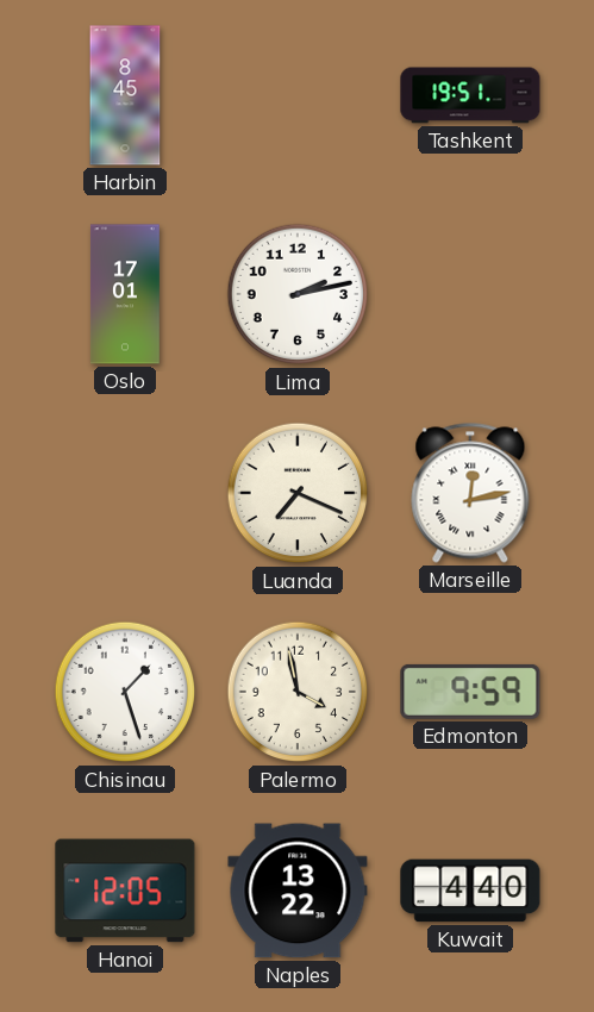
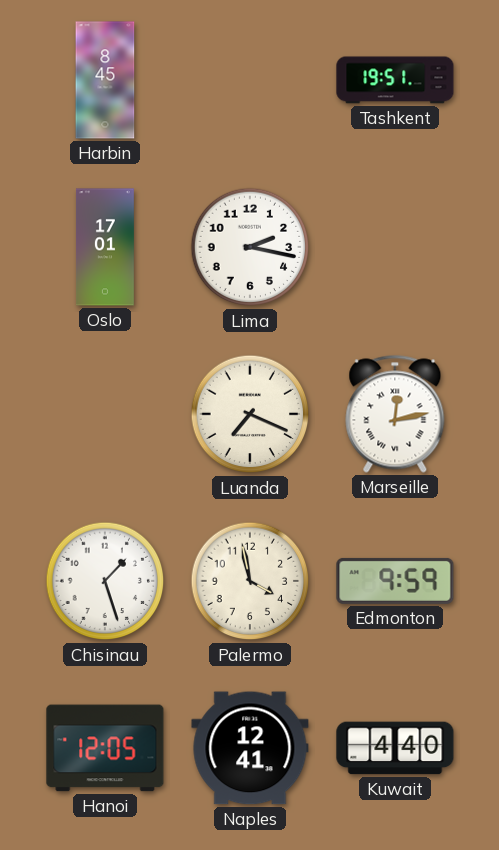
Lima: 2:13 -> 2:17
Naples: 13:22 -> 12:41
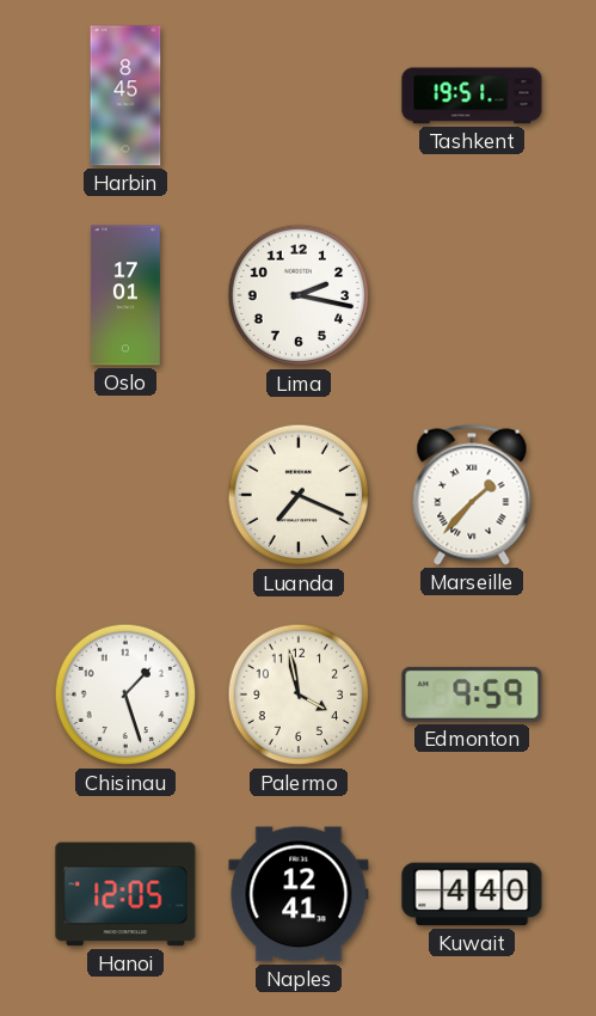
Marseille: 12:13 -> 1:37
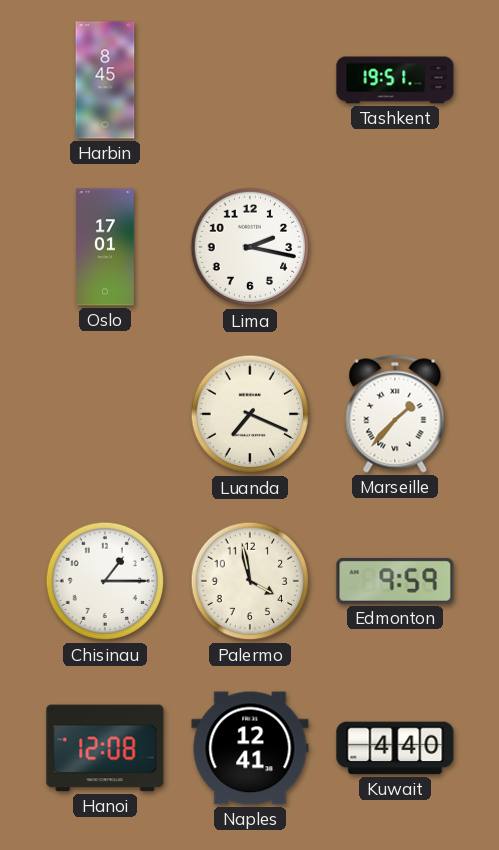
Chisinau: 1:27 -> 1:15
Hanoi: 12:05 -> 12:08
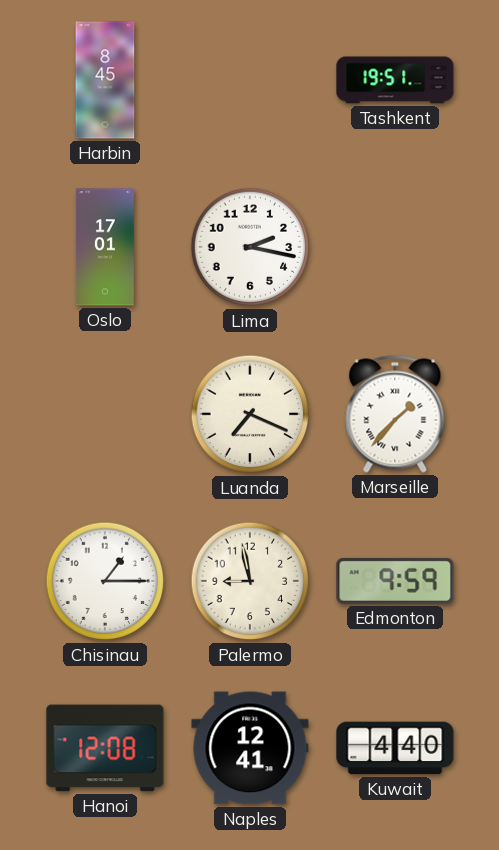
Palermo: 3:58 -> 8:58
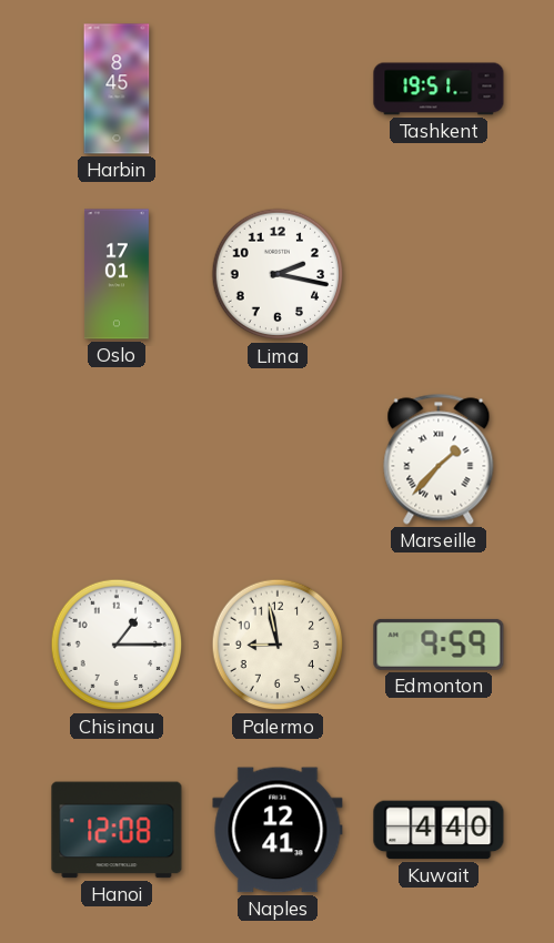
Luanda: 7:19 -> none
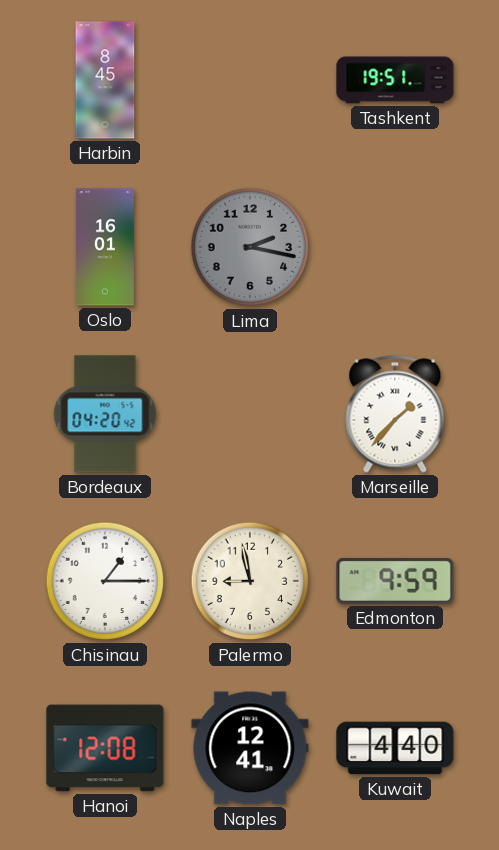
Oslo: 17:01 -> 16:01
Lima dial: white -> grey
Bordeaux: none -> 04:20
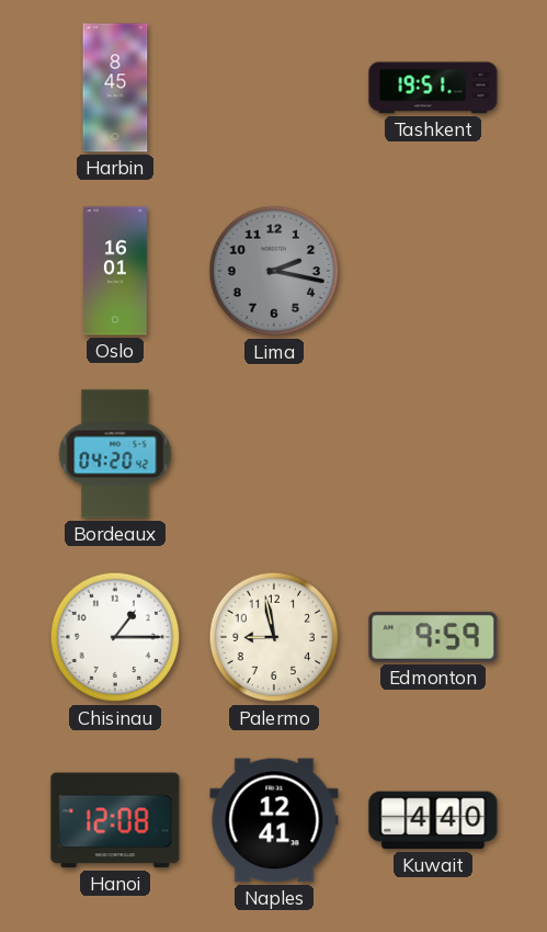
Marseille: 1:37 -> none
